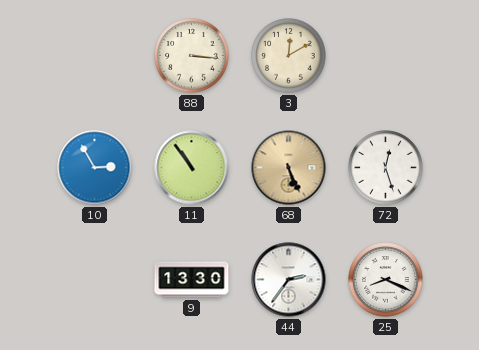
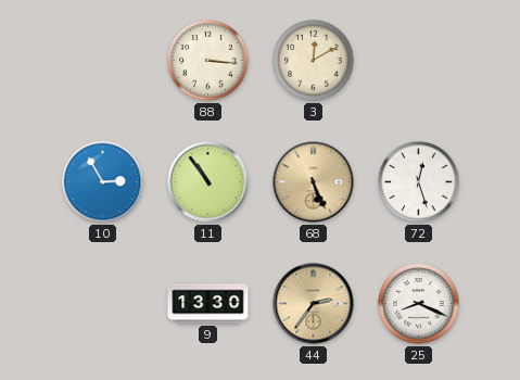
44 dial: white -> champagne
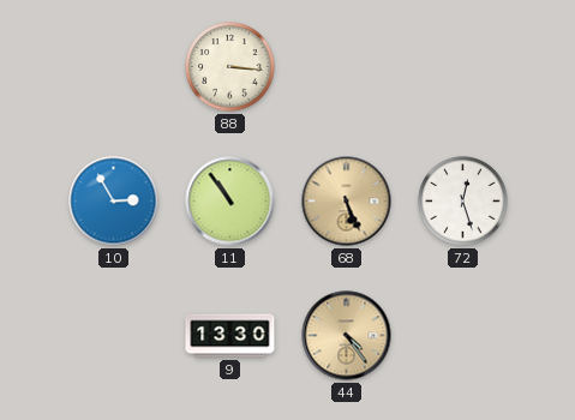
3: 12:10 -> none
44: 2:36 -> 4:24
25: 8:19 -> none
